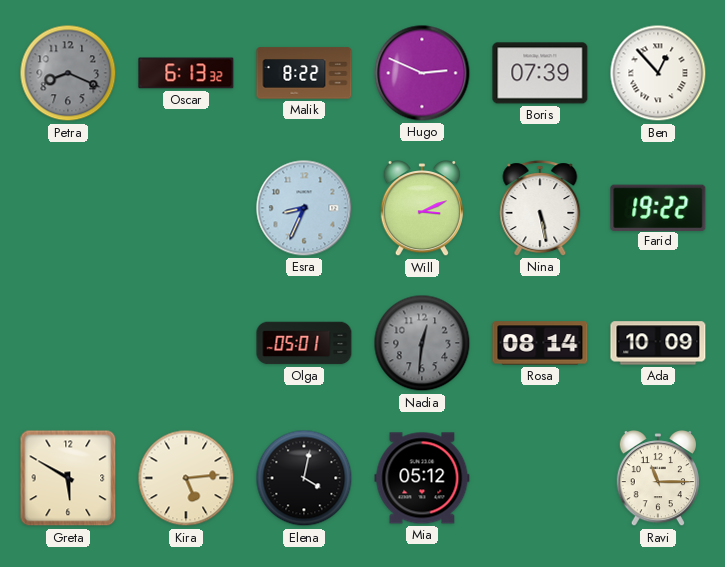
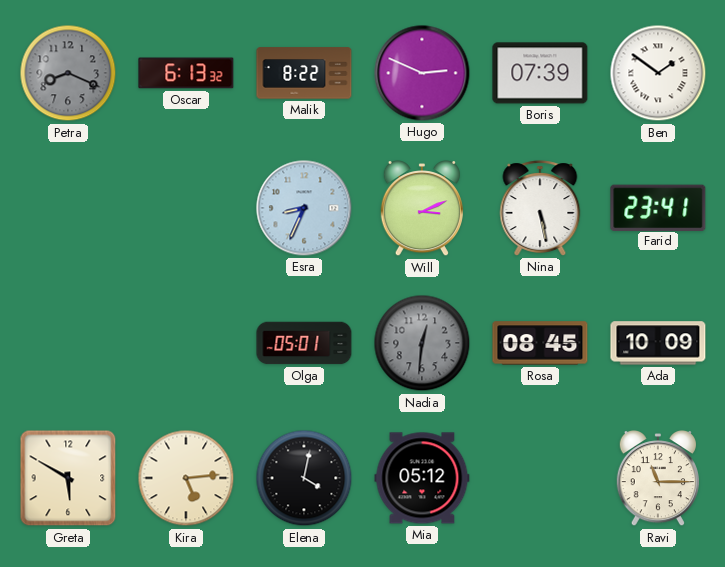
Ben: 12:53 -> 1:51
Farid: 19:22 -> 23:41
Rosa: 08:14 -> 08:45
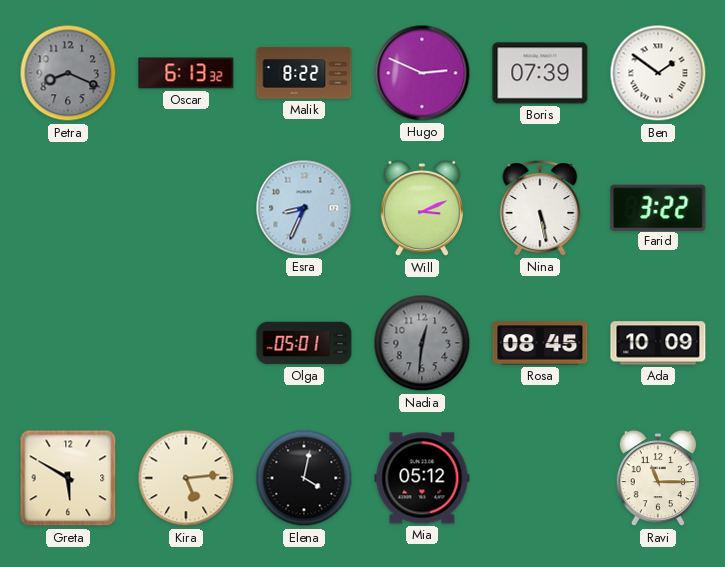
Farid: 23:41 -> 3:22
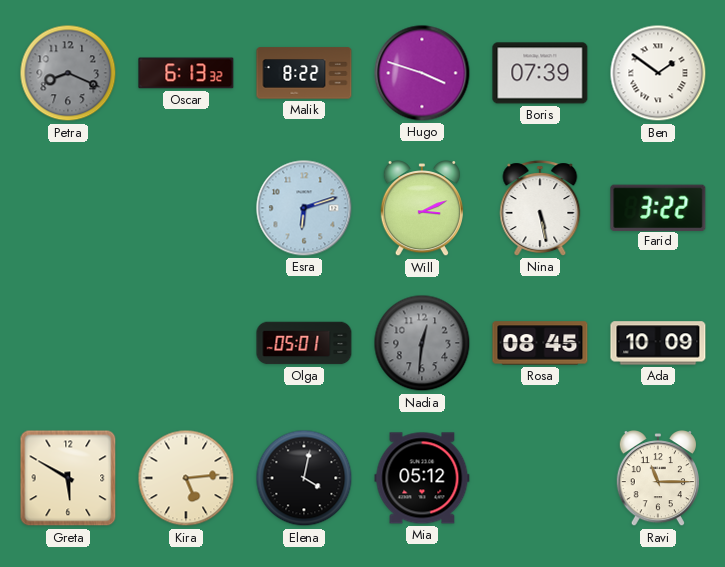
Hugo: 2:49 -> 3:48
Esra: 8:34 -> 6:12
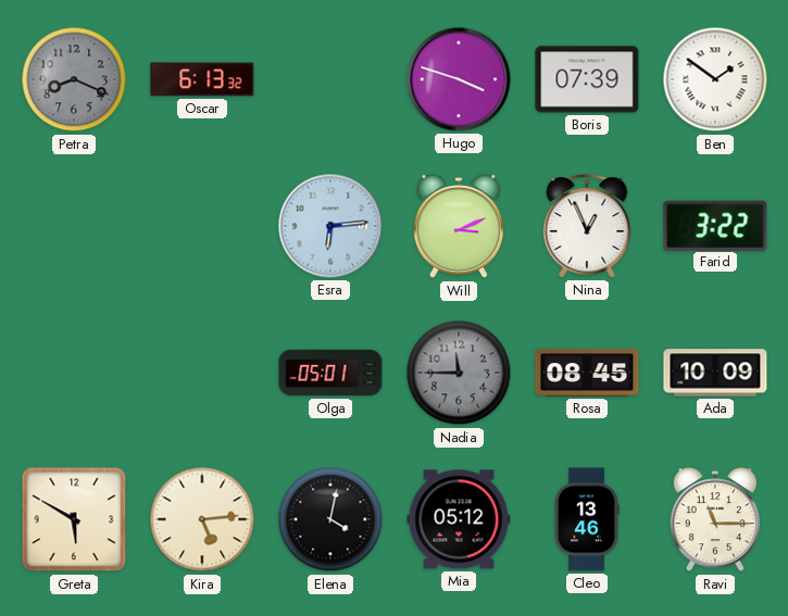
Malik: 8:22 -> none
Esra: 6:12 -> 6:14
Nina: 5:28 -> 12:56
Nadia: 12:31 -> 11:45
Cleo: none -> 13:46
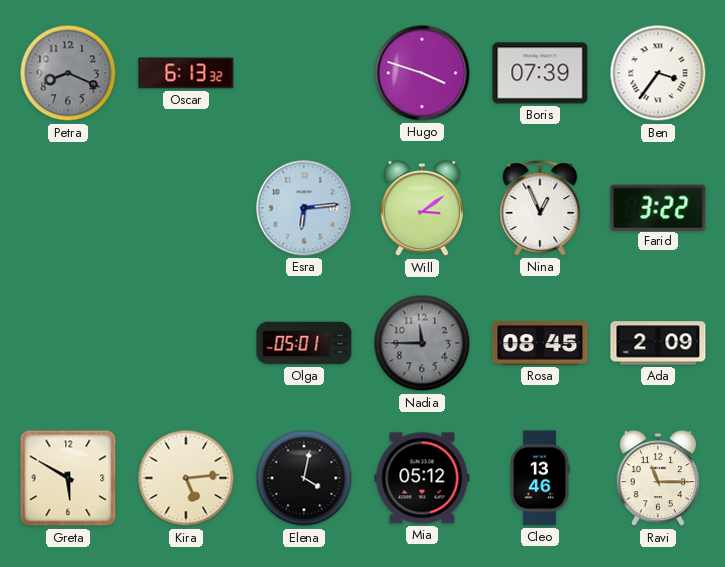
Ben: 1:51 -> 3:36
Will: 3:11 -> 3:09
Ada: 10:09 -> 2:09
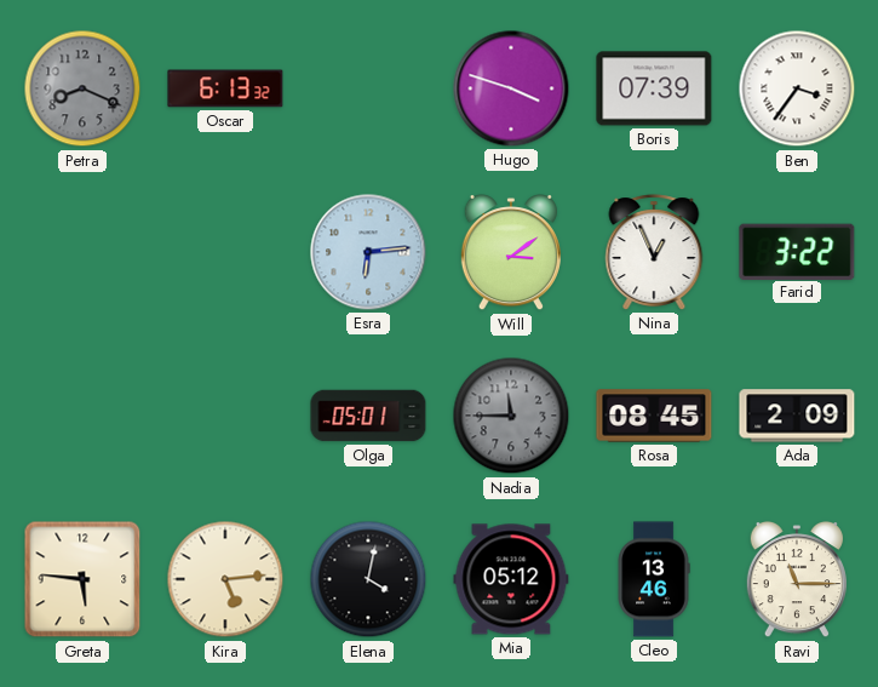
Greta: 5:50 -> 5:46
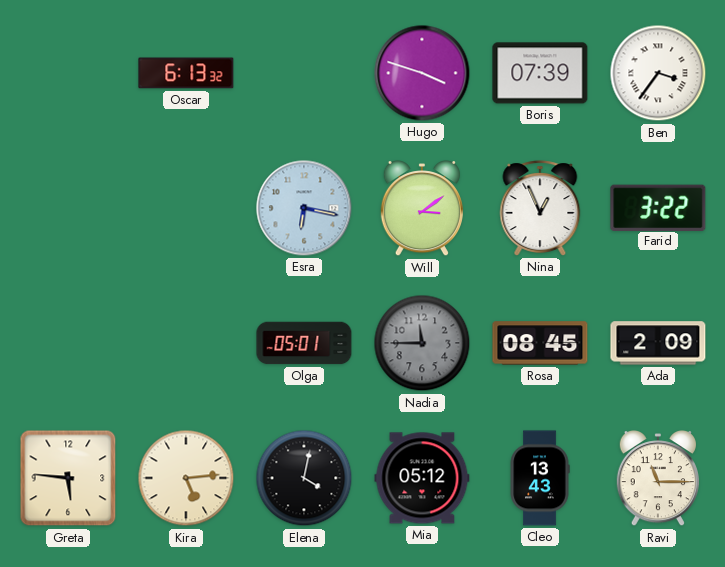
Petra: 8:19 -> none
Esra: 6:14 -> 6:17
Cleo: 13:46 -> 13:43
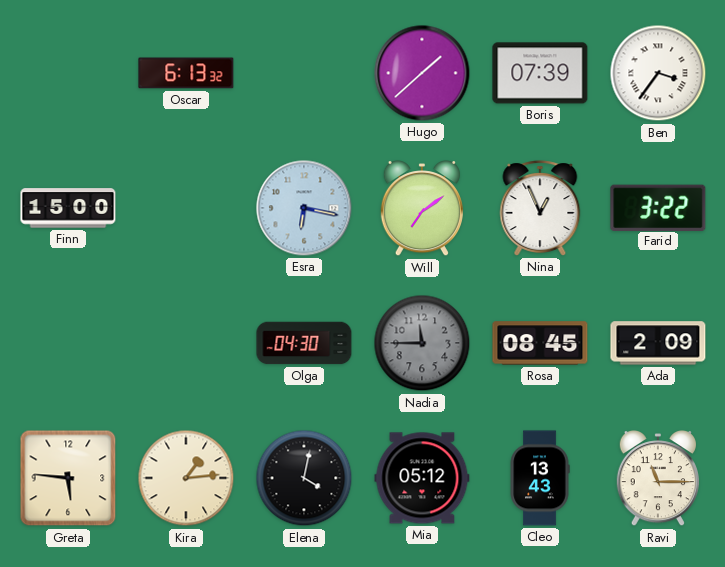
Hugo: 3:48 -> 1:38
Finn: none -> 15:00
Will: 3:09 -> 7:09
Olga: 05:01 -> 04:30
Kira: 5:14 -> 1:14
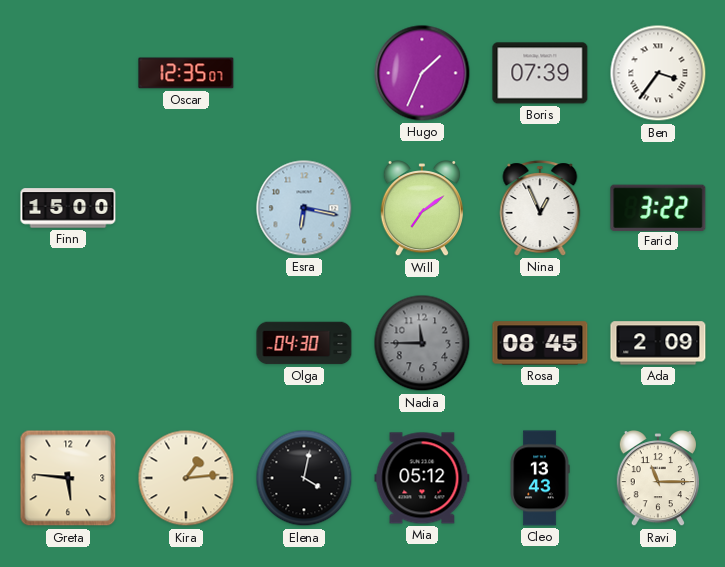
Oscar: 6:13 -> 12:35
Hugo: 1:38 -> 1:34
